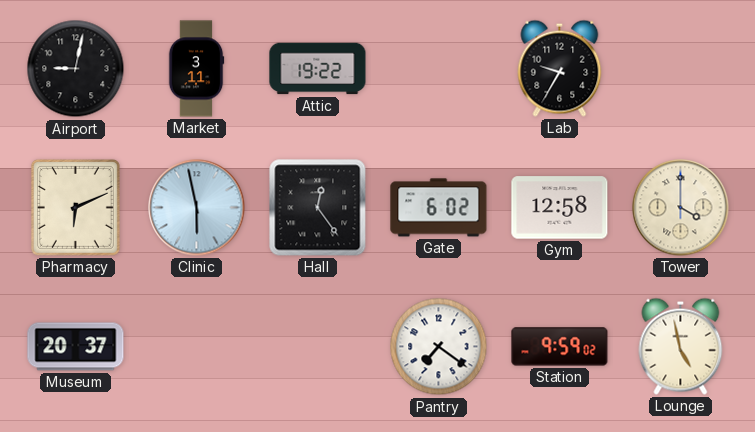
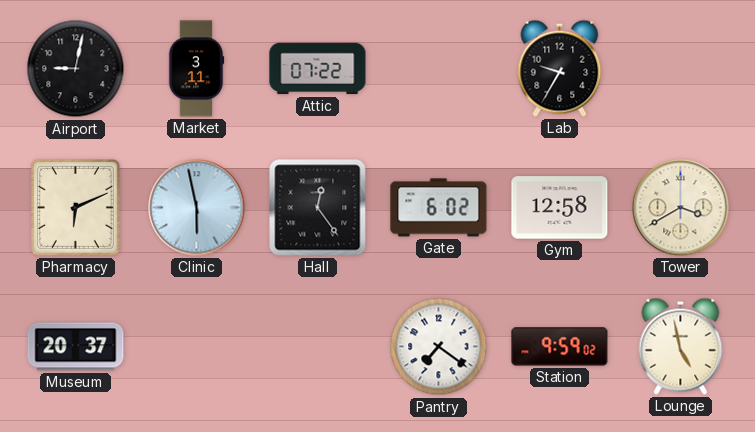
Attic: 19:22 -> 07:22
Tower: 4:00 -> 3:40
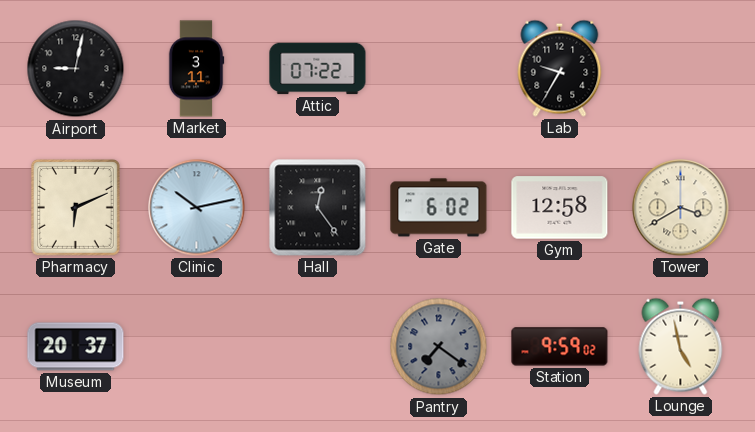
Clinic: 5:58 -> 10:13
Pantry dial: white -> grey
